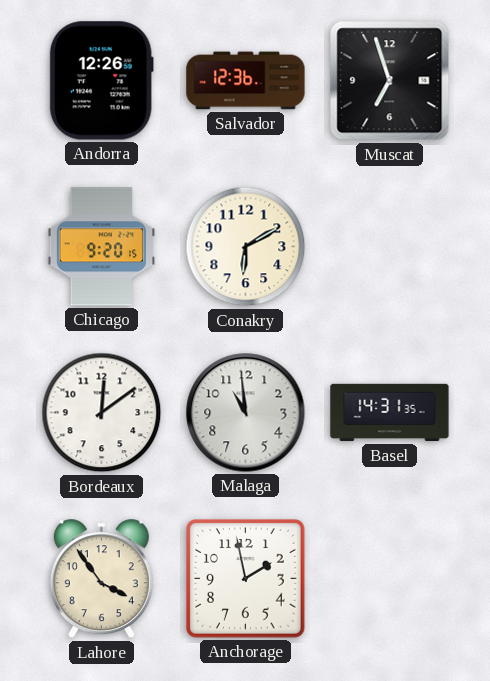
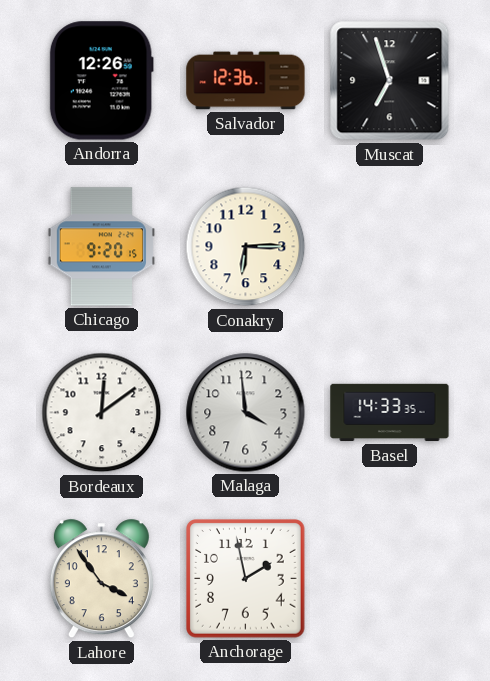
Conakry: 6:10 -> 6:15
Malaga: 10:59 -> 3:59
Basel: 14:31 -> 14:33
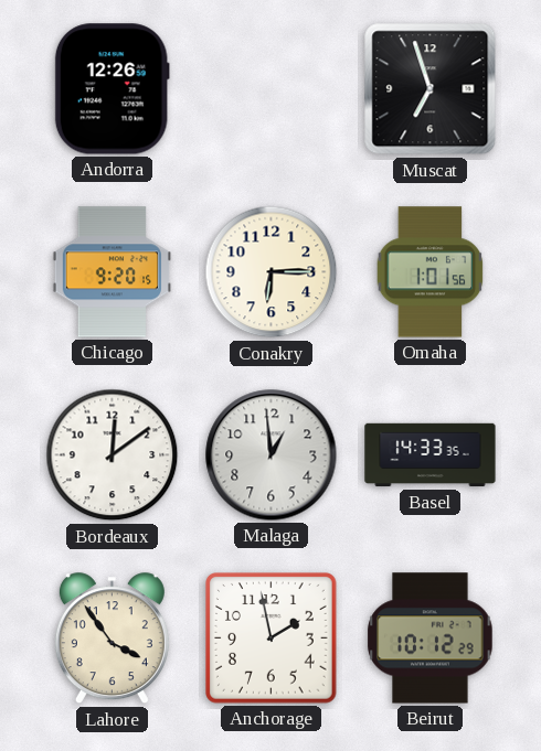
Salvador: 12:36 -> none
Omaha: none -> 1:01
Malaga: 3:59 -> 12:59
Beirut: none -> 10:12
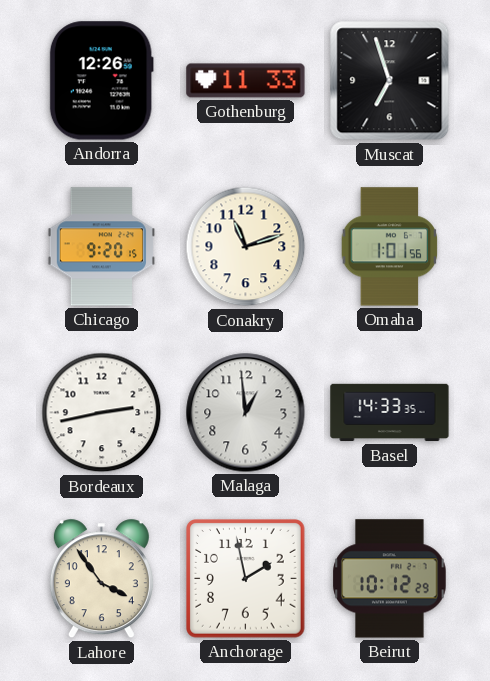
Gothenburg: none -> 11:33
Conakry: 6:15 -> 11:12
Bordeaux: 12:09 -> 2:43
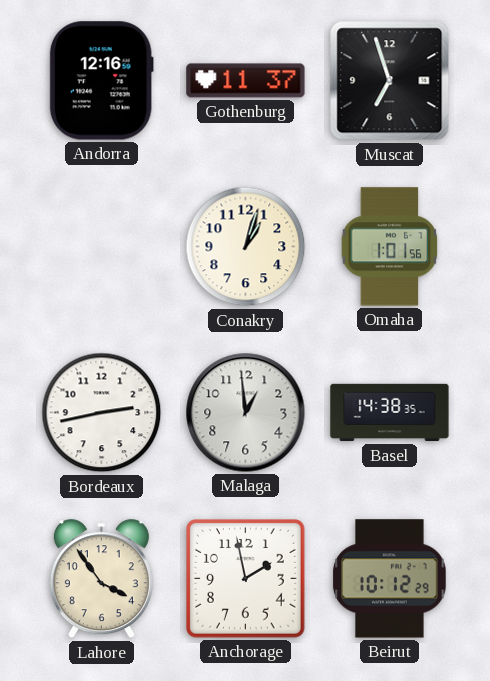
Andorra: 12:26 -> 12:16
Gothenburg: 11:33 -> 11:37
Chicago: 9:20 -> none
Conakry: 11:12 -> 1:03
Basel: 14:33 -> 14:38
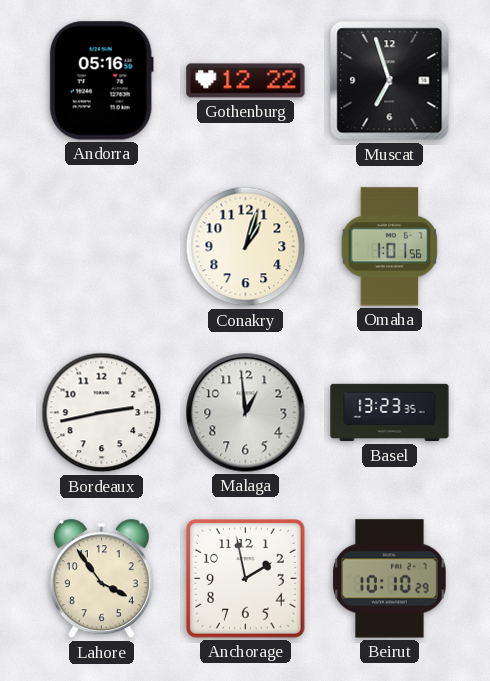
Andorra: 12:16 -> 05:16
Gothenburg: 11:37 -> 12:22
Basel: 14:38 -> 13:23
Beirut: 10:12 -> 10:10
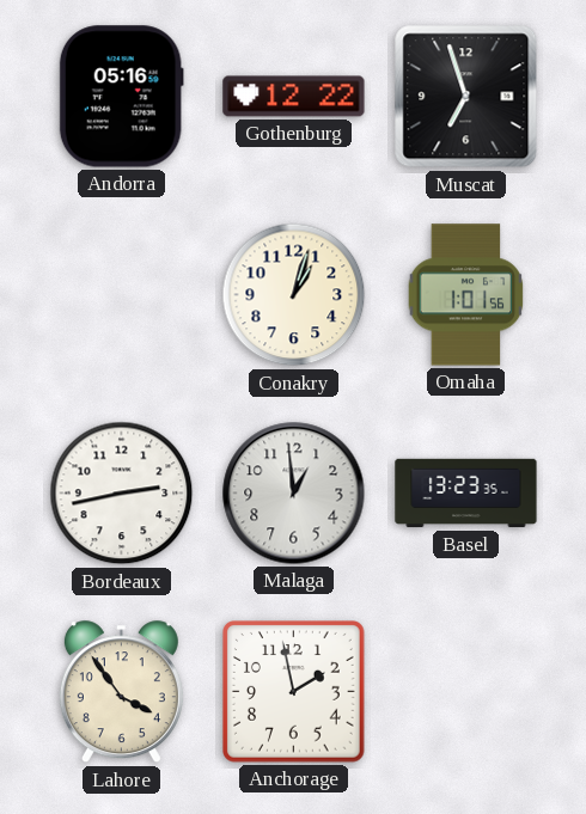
Beirut: 10:10 -> none
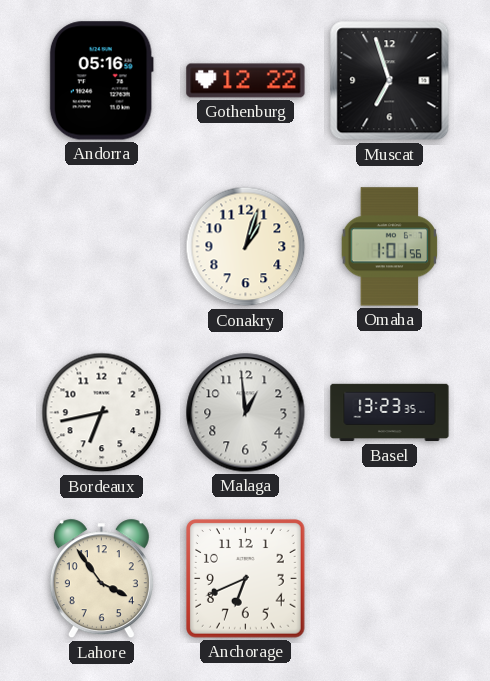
Bordeaux: 2:43 -> 6:43
Anchorage: 1:58 -> 6:41
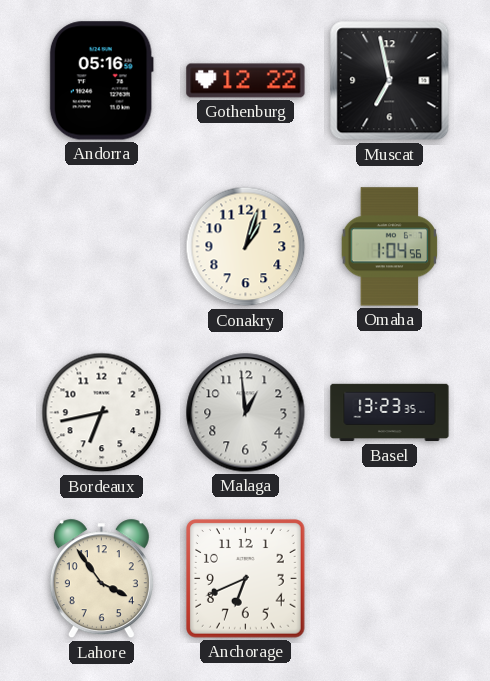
Muscat: 6:57 -> 6:58
Omaha: 1:01 -> 1:04
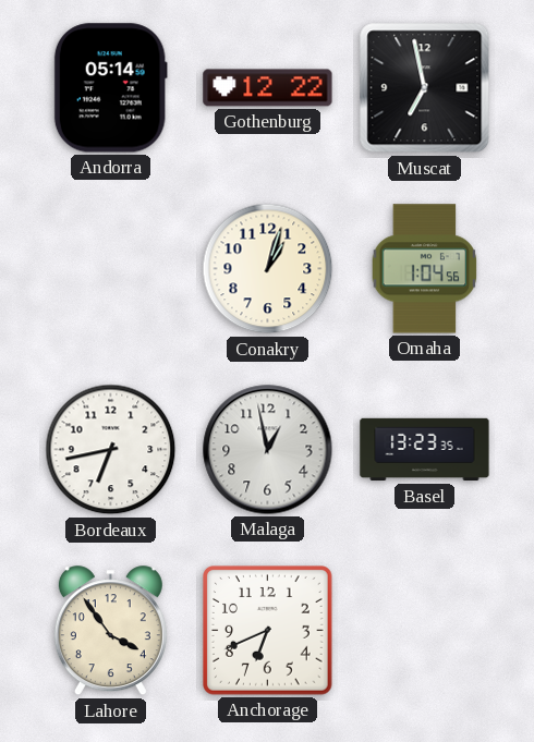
Andorra: 05:16 -> 05:14
Malaga: 12:59 -> 12:58
